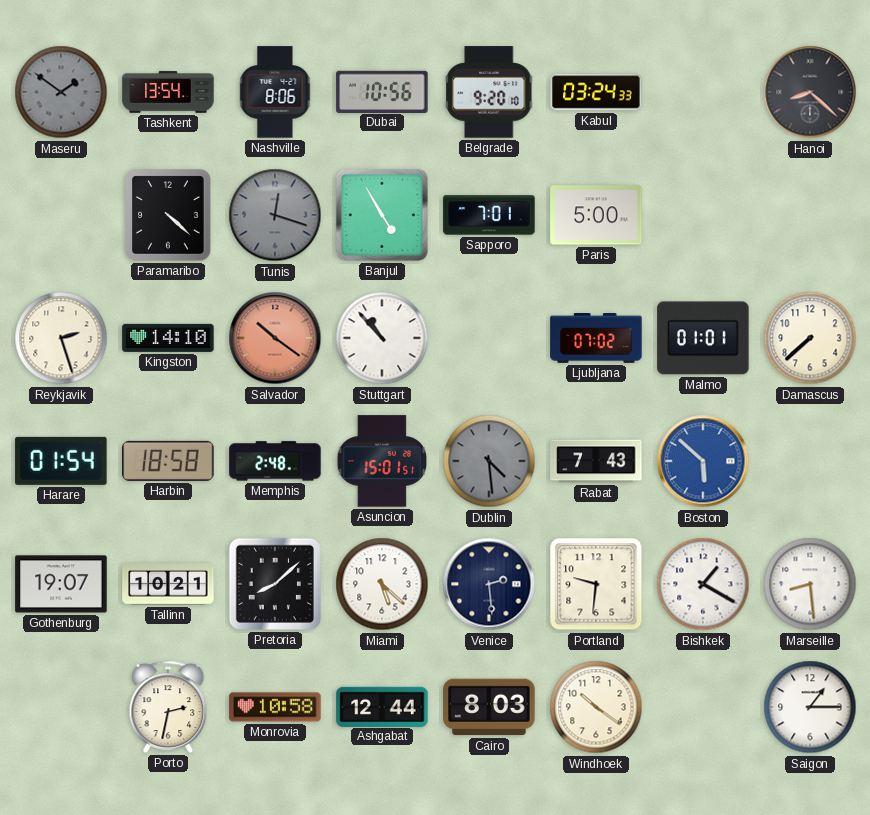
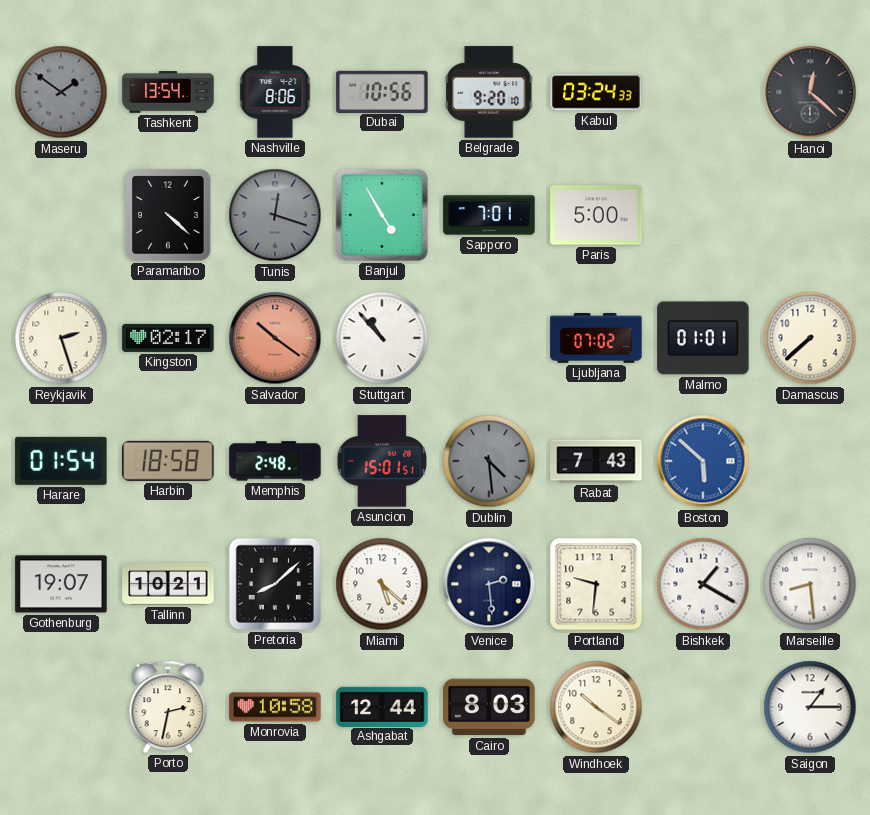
Hanoi: 8:22 -> 12:22
Kingston: 14:10 -> 02:17
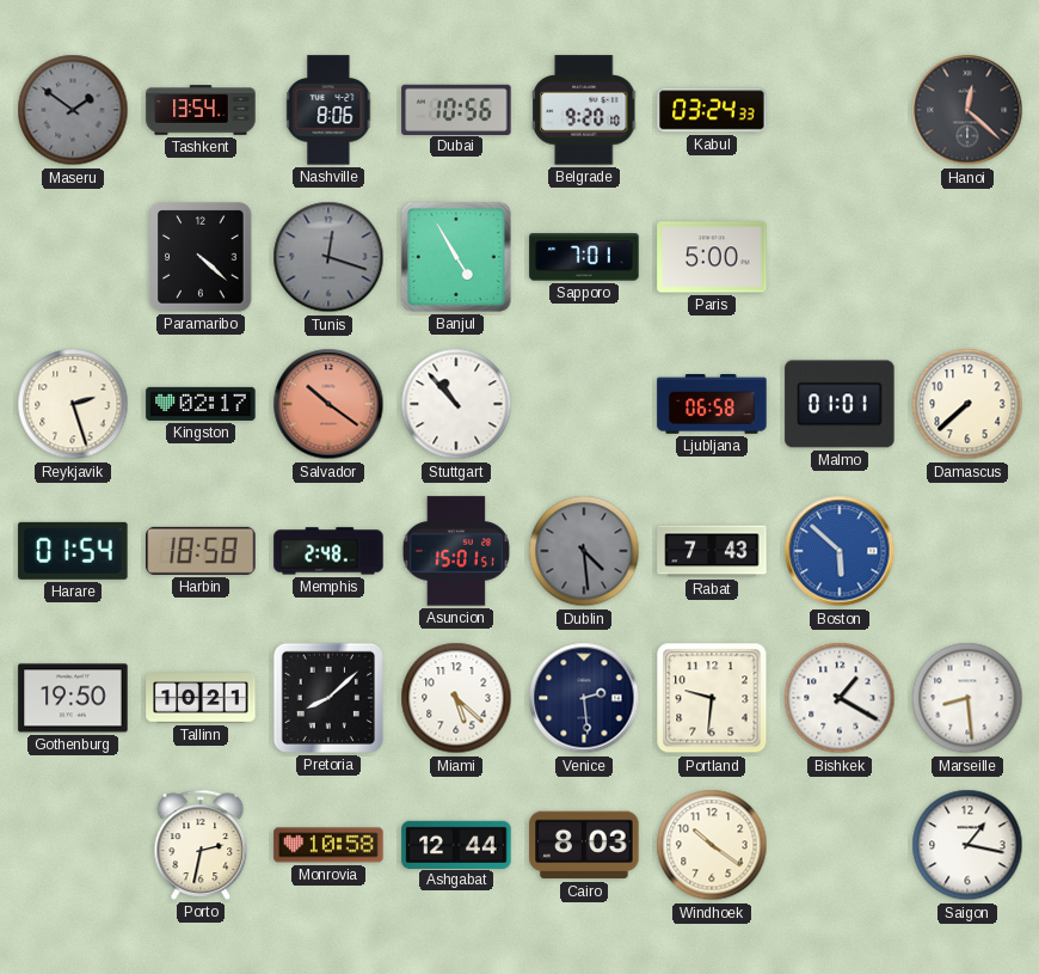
Ljubljana: 07:02 -> 06:58
Gothenburg: 19:07 -> 19:50
Saigon: 1:15 -> 1:17
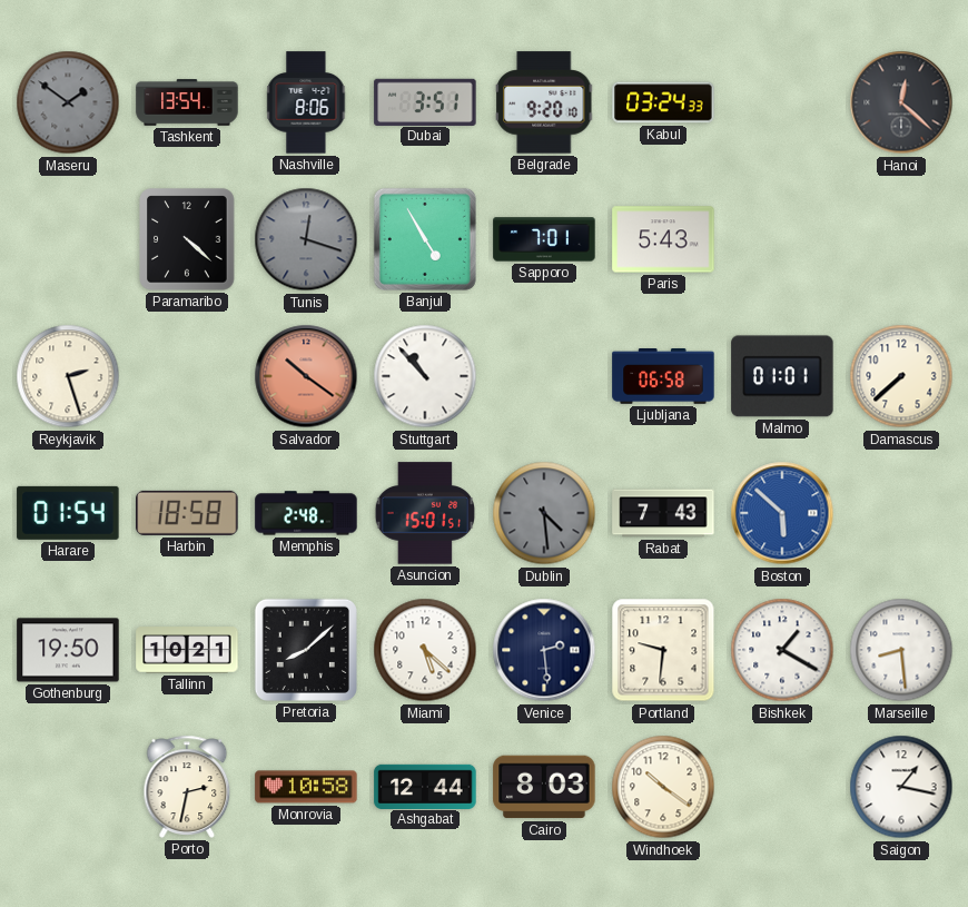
Dubai: 10:56 -> 3:51
Paris: 5:00 -> 5:43
Kingston: 02:17 -> none
